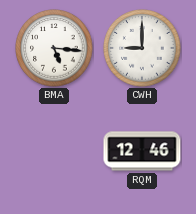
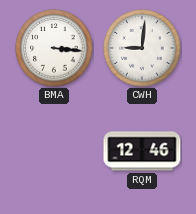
BMA: 5:16 -> 3:16
CWH: 9:00 -> 9:01
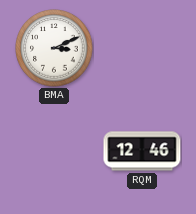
BMA: 3:16 -> 3:11
CWH: 9:01 -> none
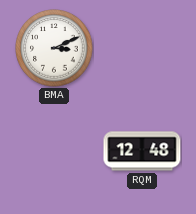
RQM: 12:46 -> 12:48
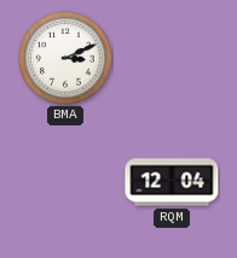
RQM: 12:48 -> 12:04
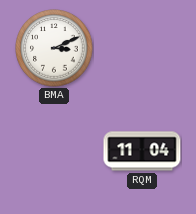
RQM: 12:04 -> 11:04
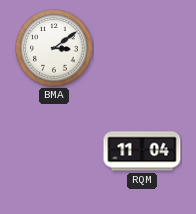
BMA: 3:11 -> 3:09
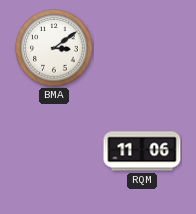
RQM: 11:04 -> 11:06
